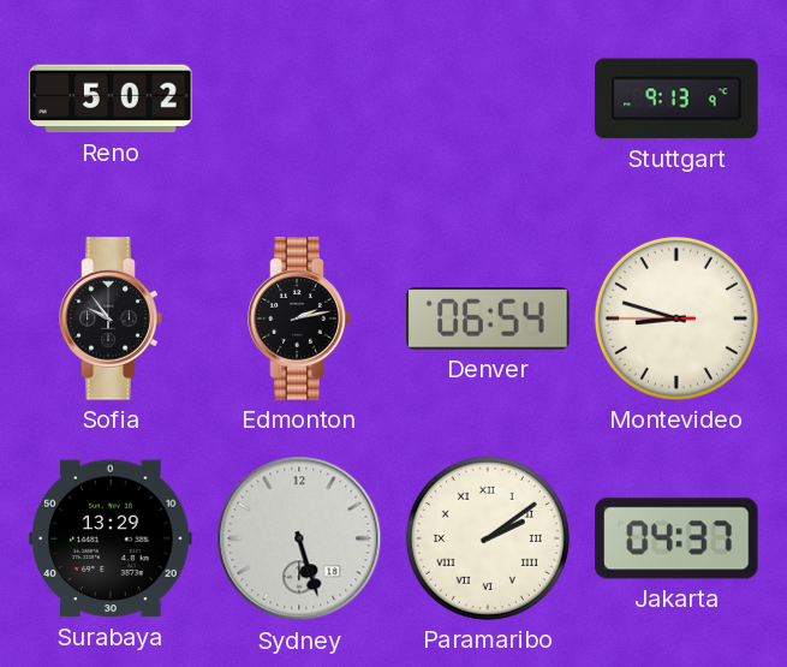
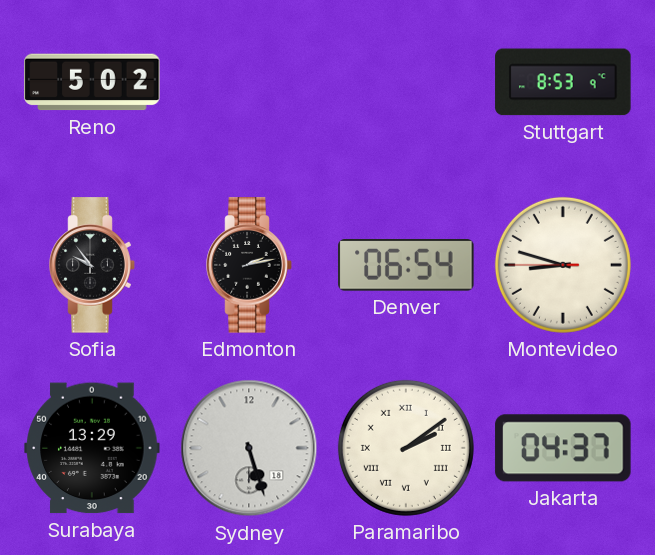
Stuttgart: 9:13 -> 8:53
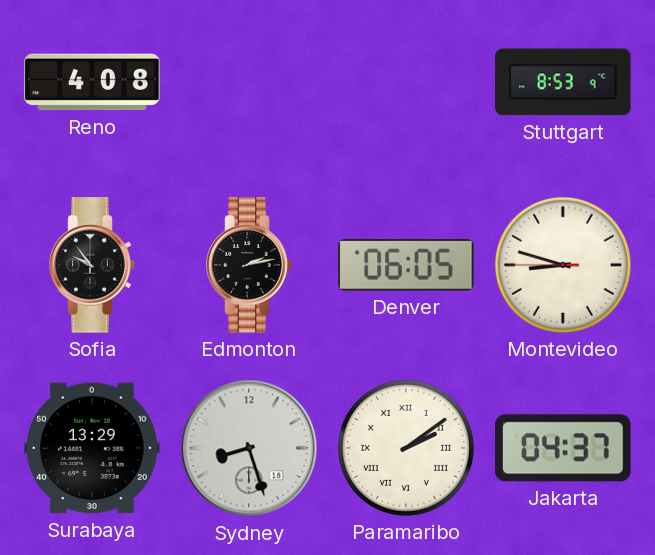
Reno: 5:02 -> 4:08
Denver: 06:54 -> 06:05
Sydney: 5:27 -> 8:27
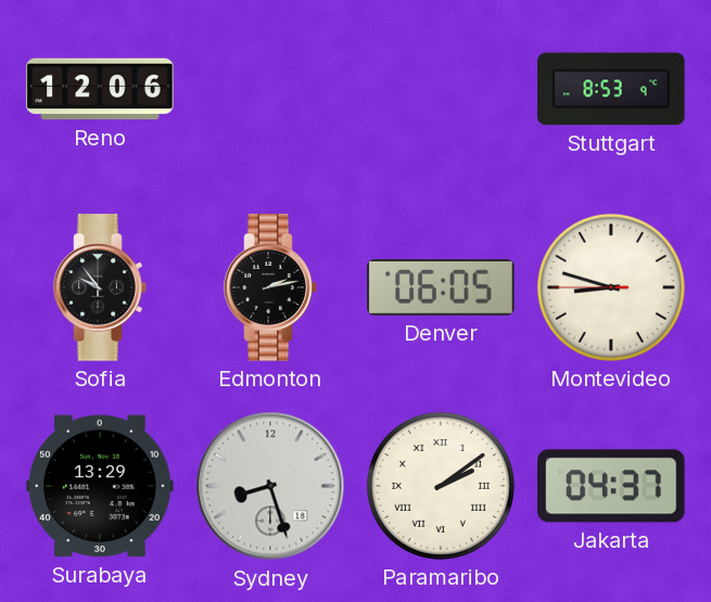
Reno: 4:08 -> 12:06
